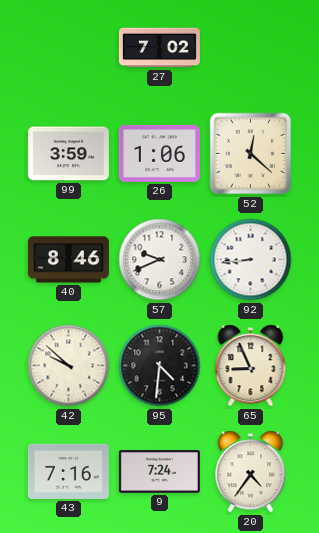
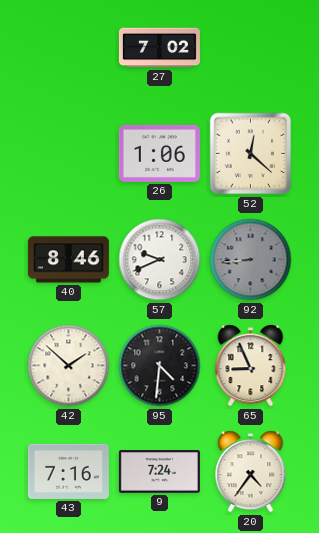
99: 3:59 -> none
92 dial: white -> grey
42: 9:52 -> 1:52
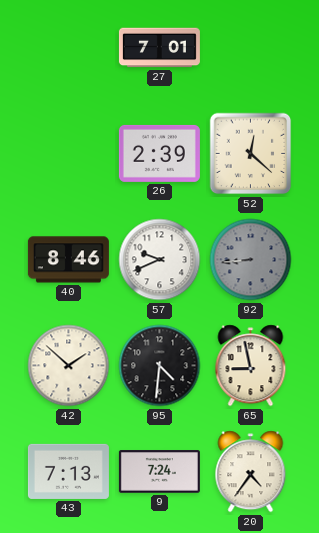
27: 7:02 -> 7:01
26: 1:06 -> 2:39
65: 8:56 -> 8:58
43: 7:16 -> 7:13
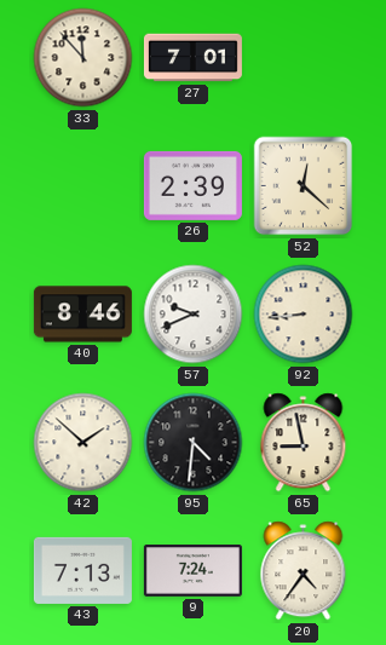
33: none -> 11:53
92 dial: grey -> cream
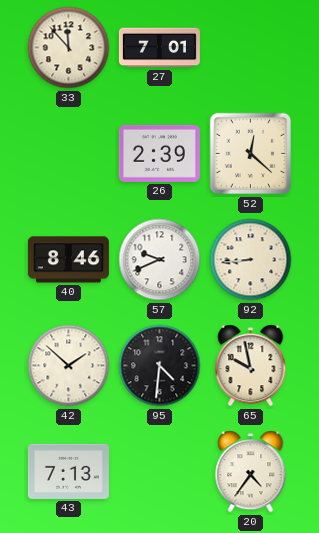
65: 8:58 -> 9:58
9: 7:24 -> none
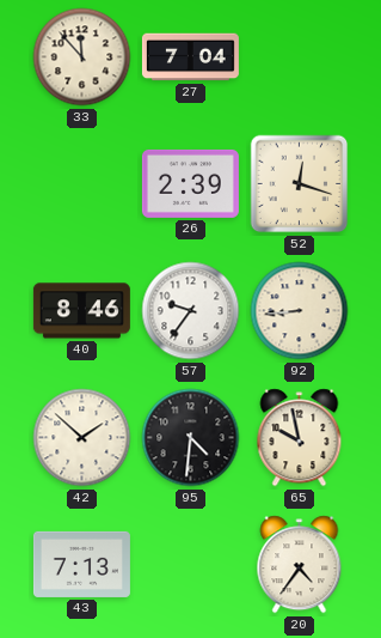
27: 7:01 -> 7:04
52: 12:22 -> 12:18
57: 9:41 -> 9:36
